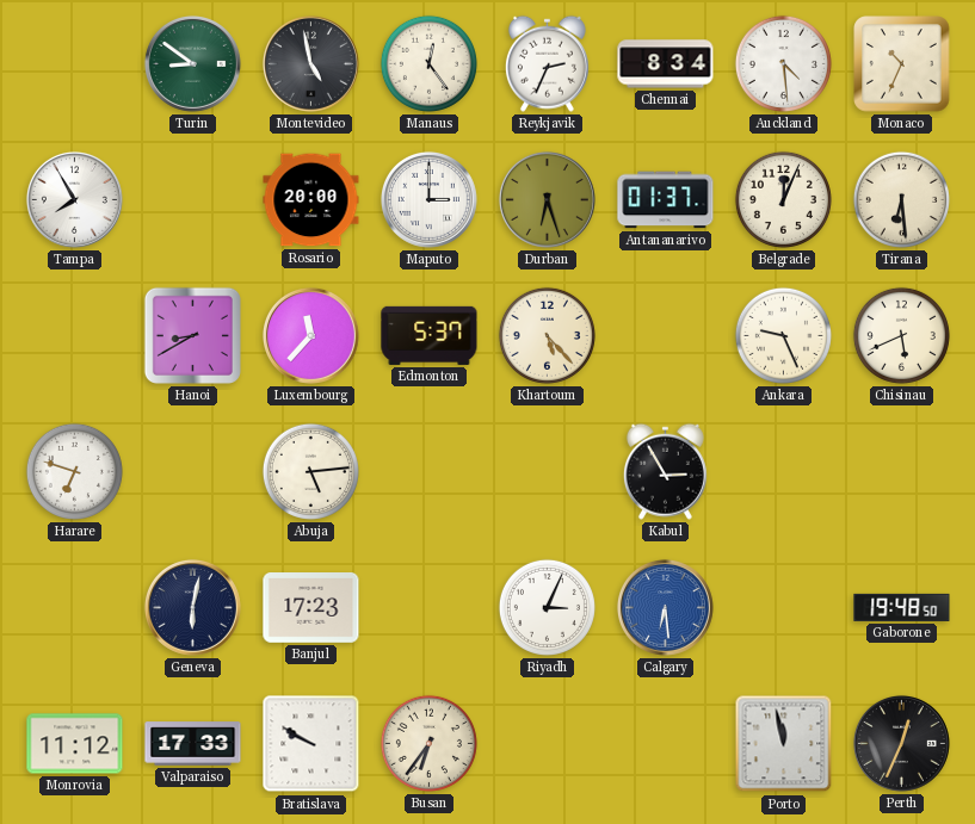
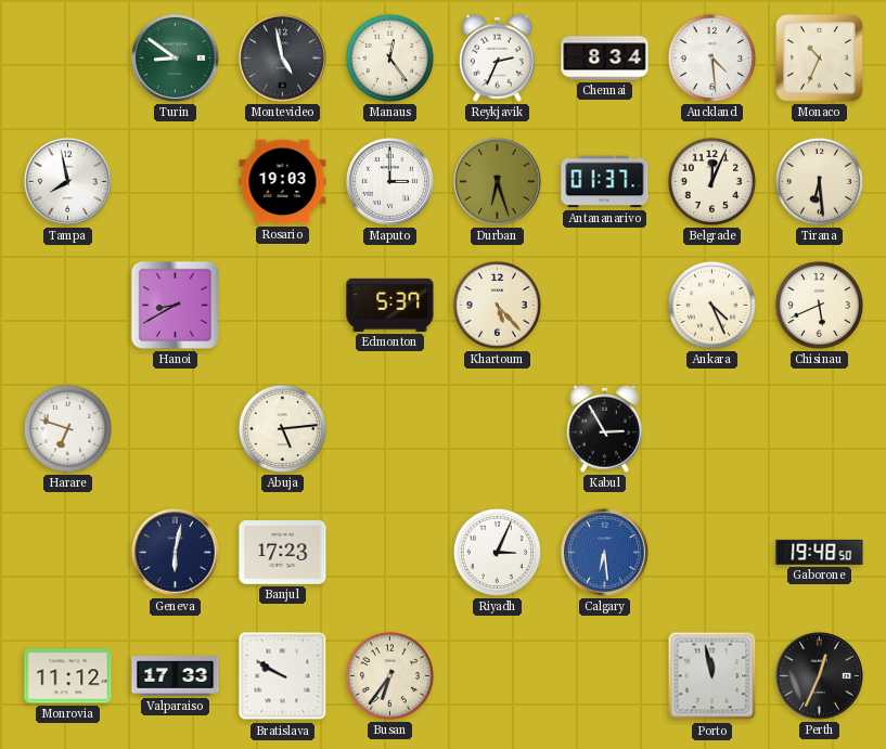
Tampa: 7:55 -> 7:58
Rosario: 20:00 -> 19:03
Luxembourg: 11:37 -> none
Ankara: 9:26 -> 4:26
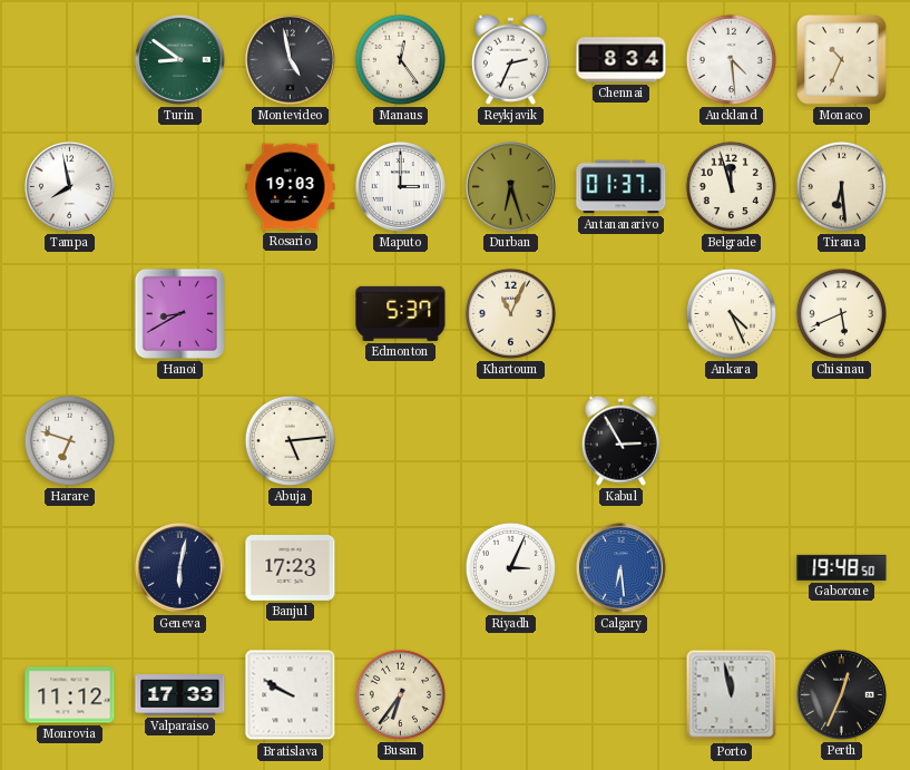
Belgrade: 12:04 -> 11:57
Khartoum: 5:23 -> 11:04
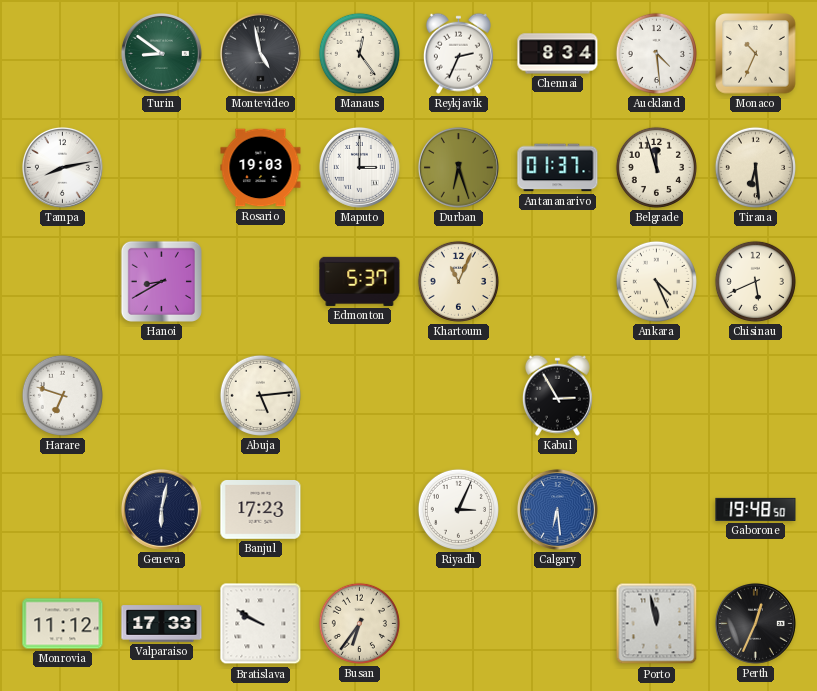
Tampa: 7:58 -> 8:13
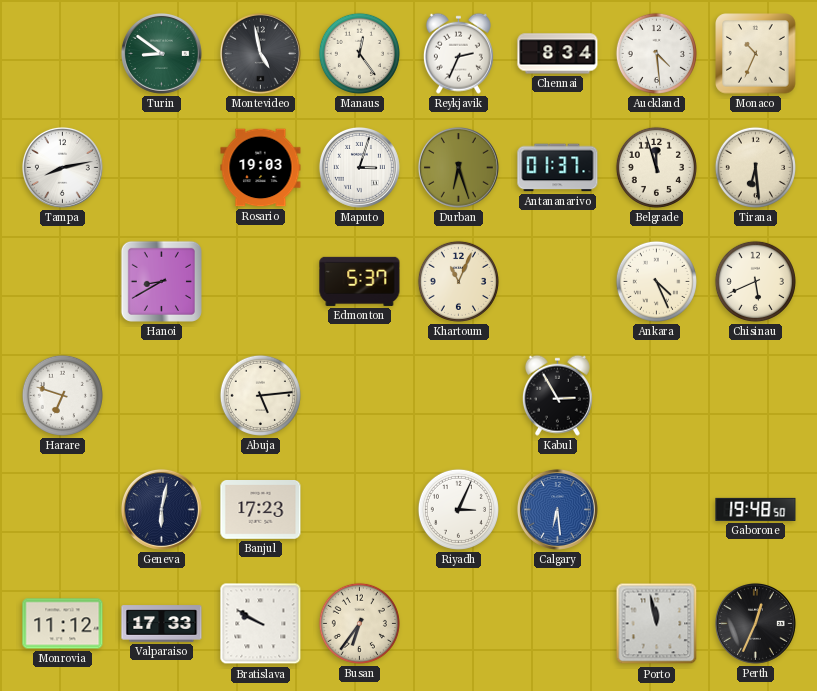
Maputo: 3:00 -> 3:03
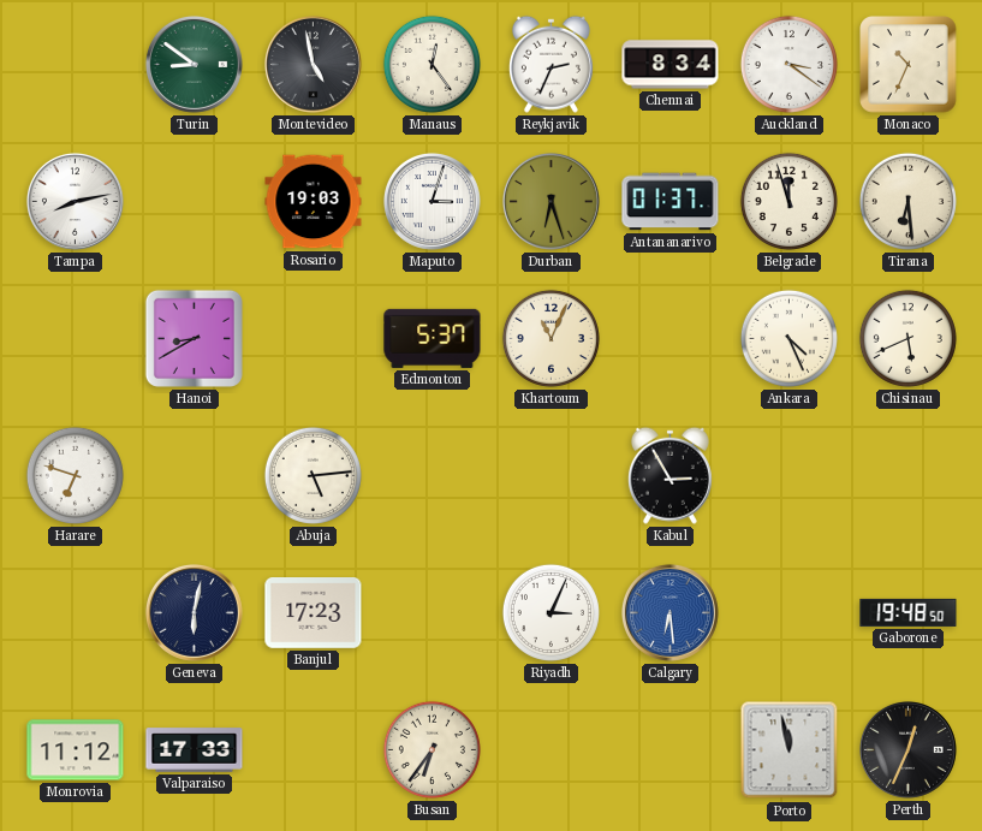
Auckland: 4:29 -> 3:21
Bratislava: 9:50 -> none
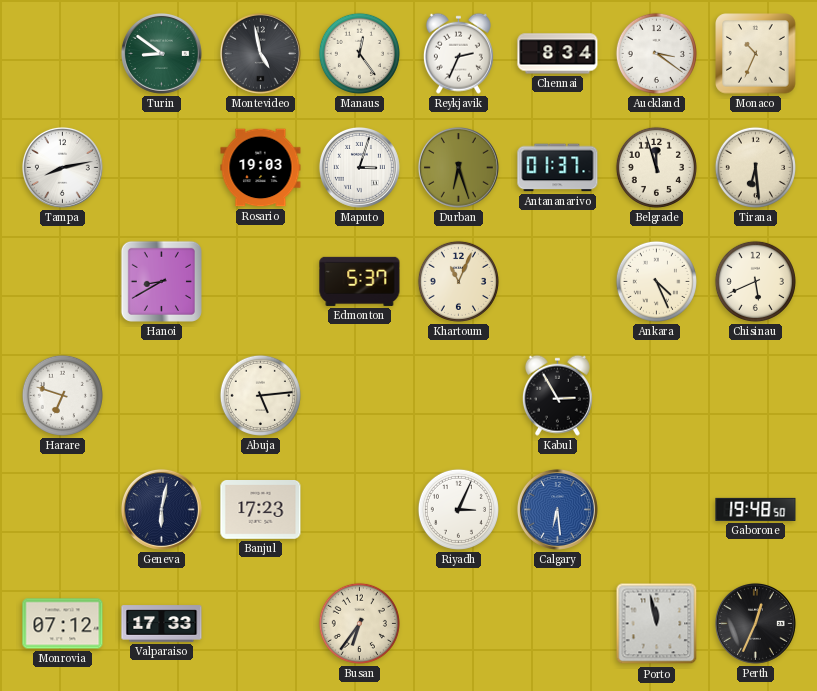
Monrovia: 11:12 -> 07:12
